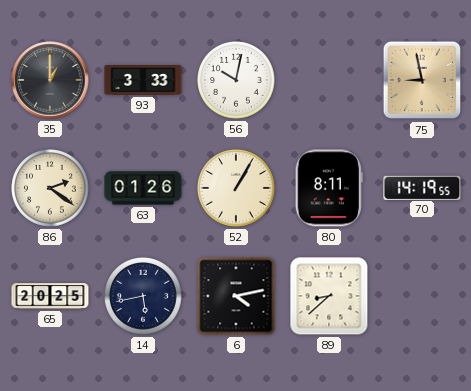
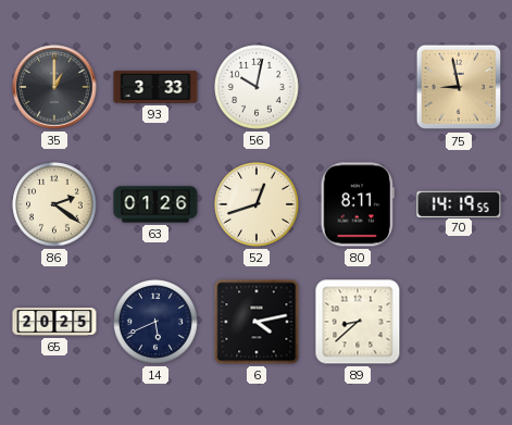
52: 1:05 -> 12:42
14: 5:43 -> 5:41
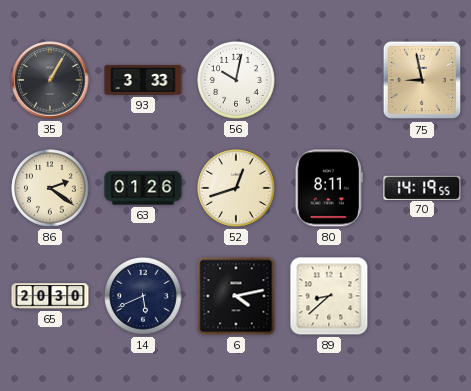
35: 1:00 -> 1:05
65: 20:25 -> 20:30
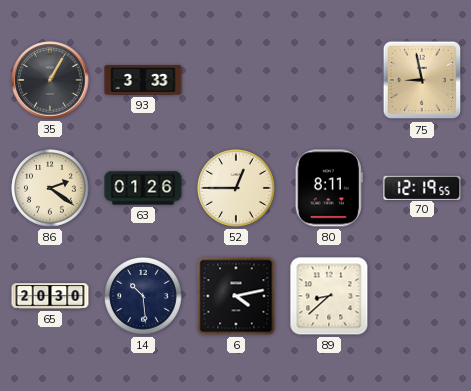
56: 10:02 -> none
52: 12:42 -> 12:45
70: 14:19 -> 12:19
14: 5:41 -> 10:29
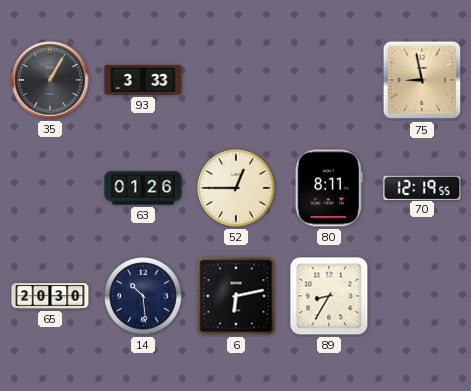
86: 2:21 -> none
6: 4:13 -> 6:13
89: 8:38 -> 8:35
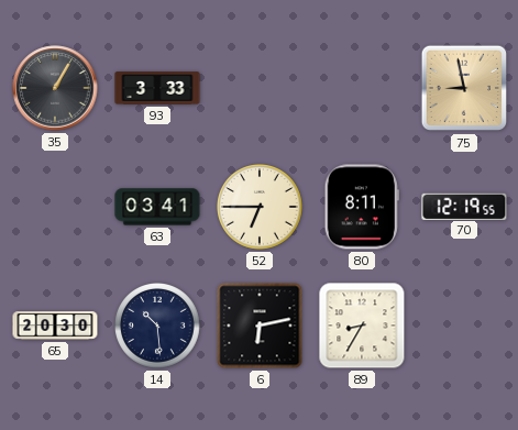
63: 01:26 -> 03:41
52: 12:45 -> 6:45
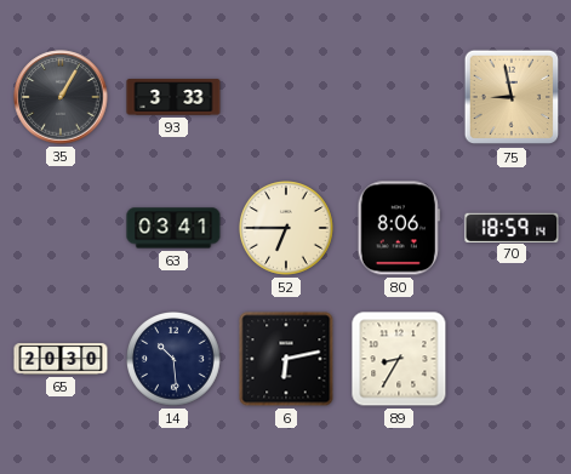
80: 8:11 -> 8:06
70: 12:19 -> 18:59
